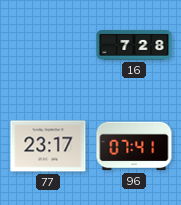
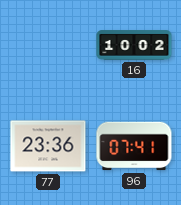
16: 7:28 -> 10:02
77: 23:17 -> 23:36
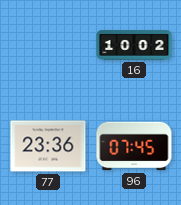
96: 07:41 -> 07:45
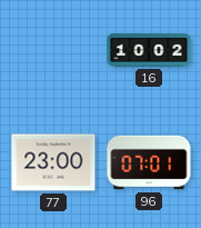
77: 23:36 -> 23:00
96: 07:45 -> 07:01
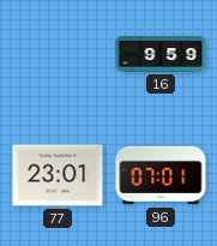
16: 10:02 -> 9:59
77: 23:00 -> 23:01
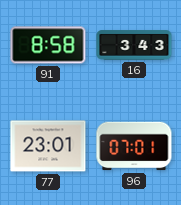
91: none -> 8:58
16: 9:59 -> 3:43
